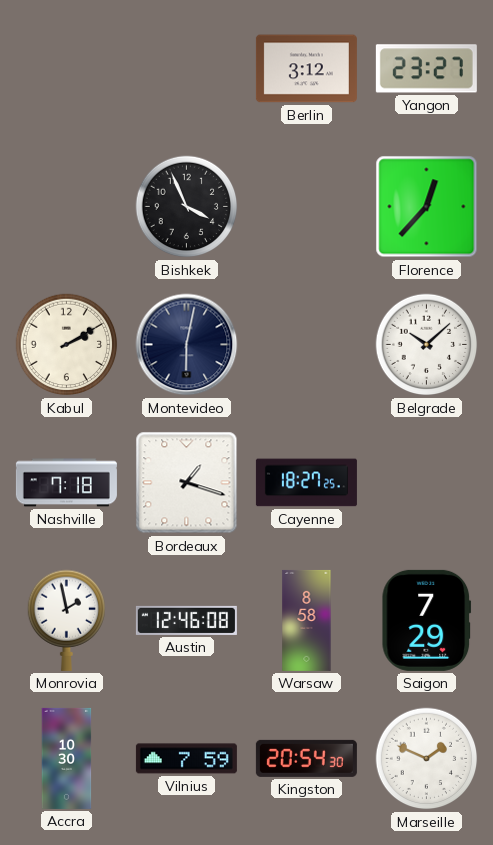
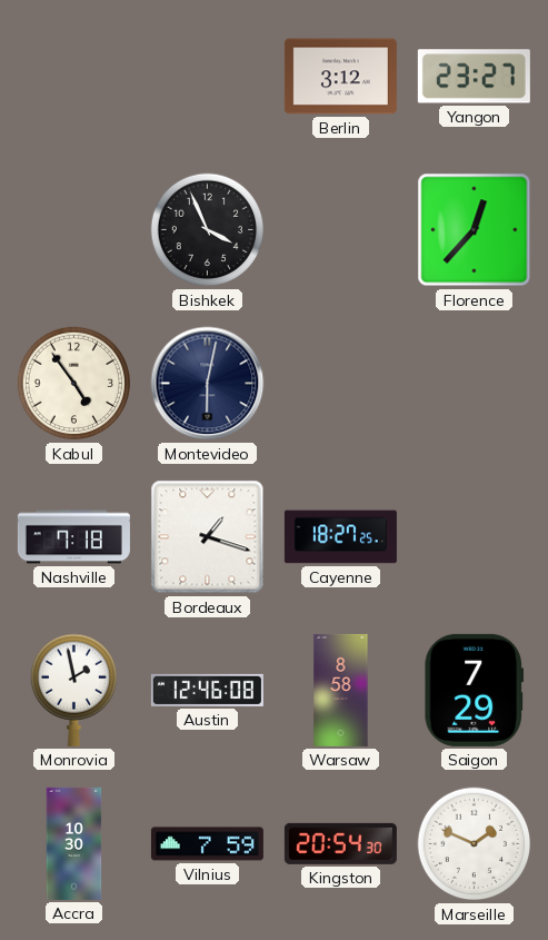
Kabul: 2:10 -> 4:54
Belgrade: 10:08 -> none
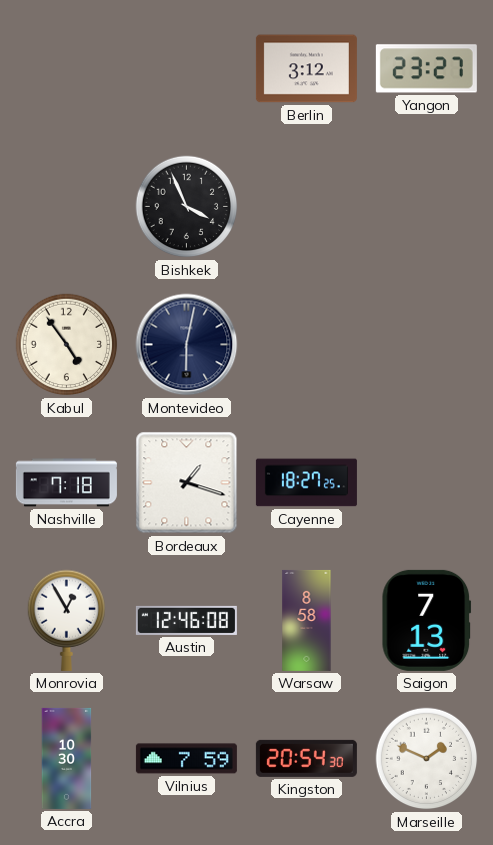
Florence: 12:37 -> none
Monrovia: 1:58 -> 12:55
Saigon: 7:29 -> 7:13
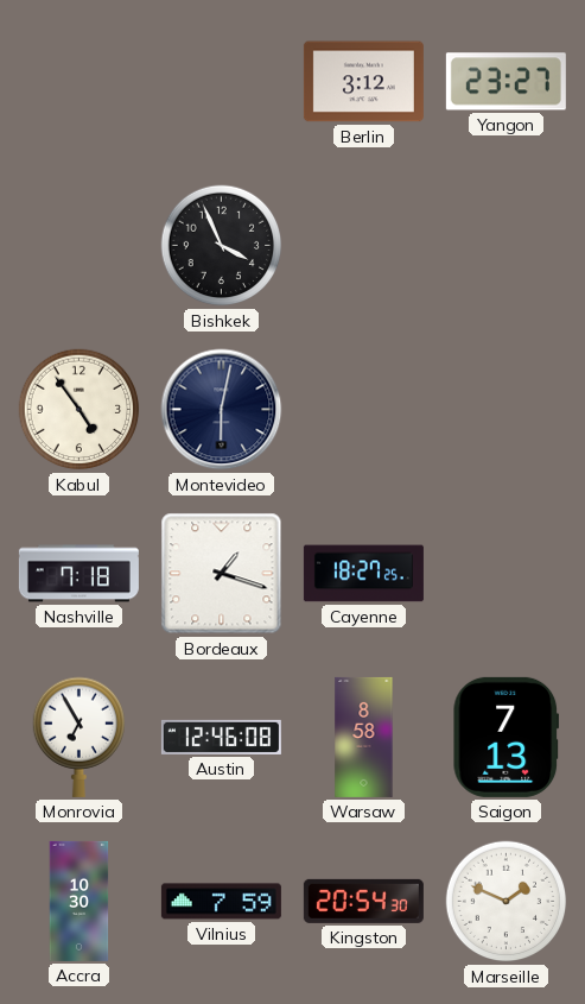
Monrovia: 12:55 -> 6:55
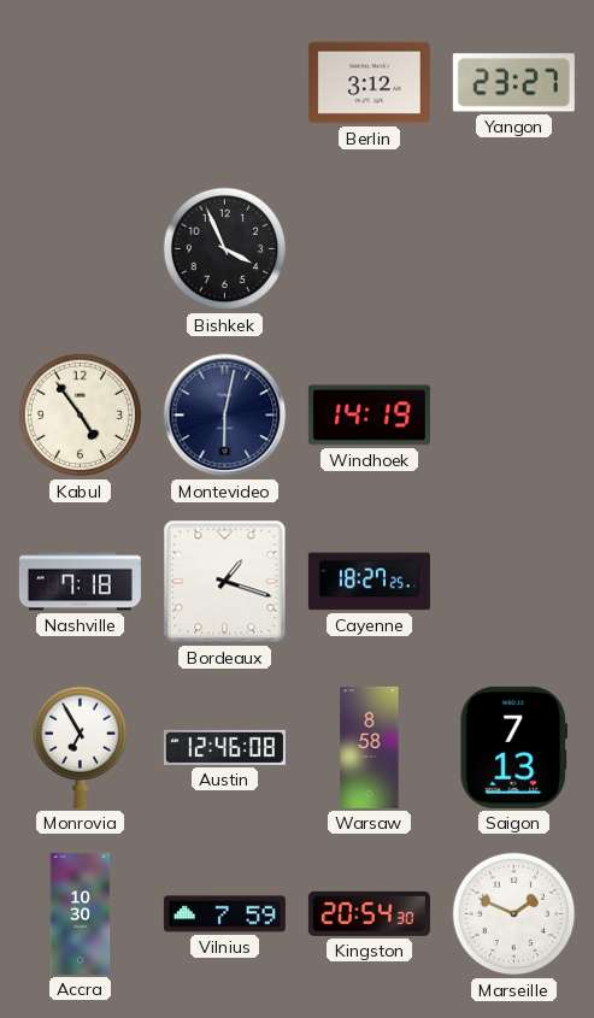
Windhoek: none -> 14:19
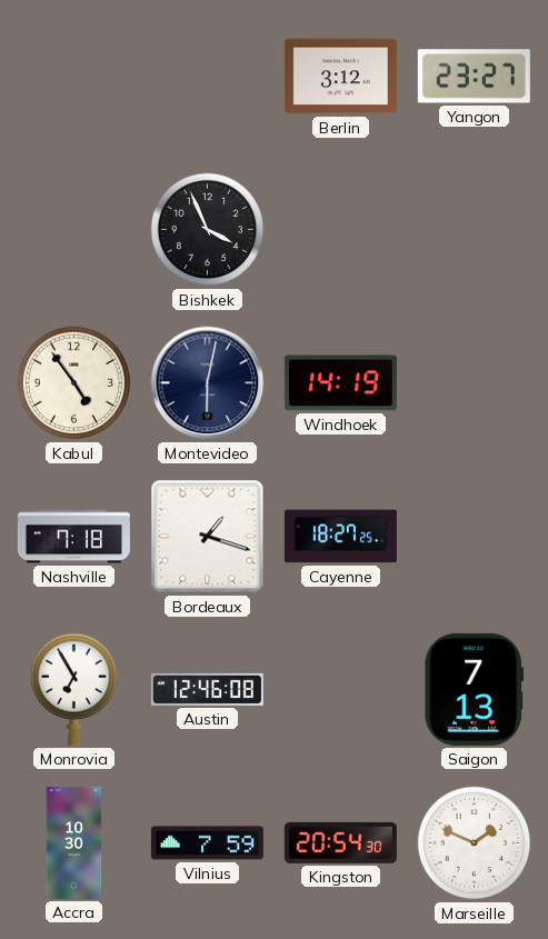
Warsaw: 8:58 -> none
